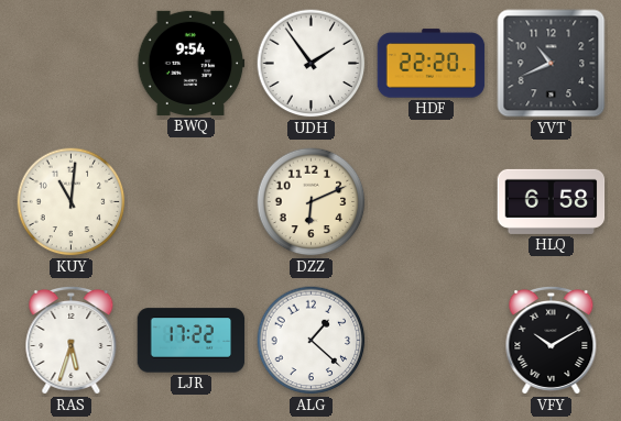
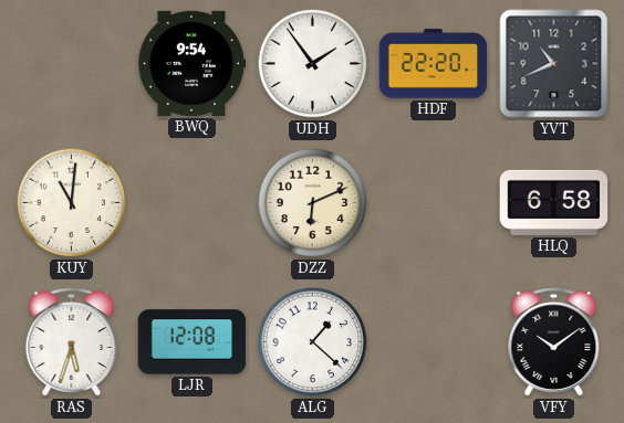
LJR: 17:22 -> 12:08
VFY: 10:10 -> 10:09
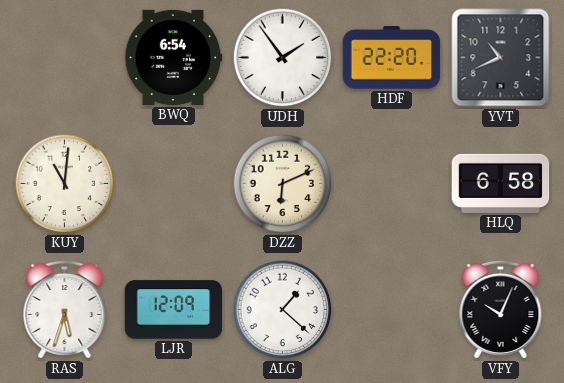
BWQ: 9:54 -> 6:54
LJR: 12:08 -> 12:09
VFY: 10:09 -> 10:04
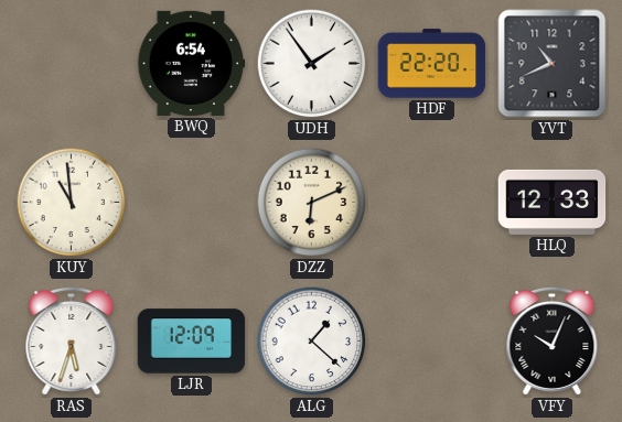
KUY: 11:01 -> 10:59
HLQ: 6:58 -> 12:33
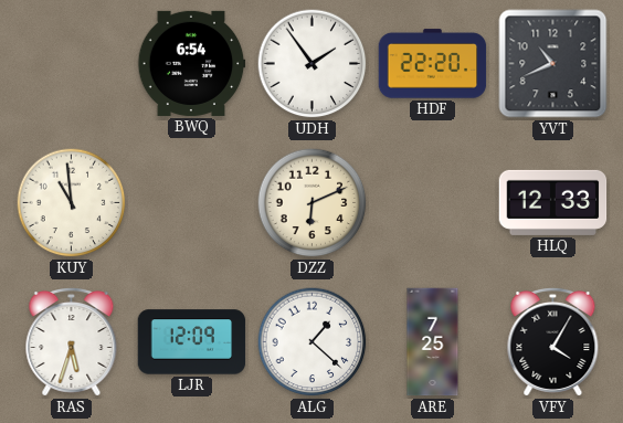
ARE: none -> 7:25
VFY: 10:04 -> 4:05
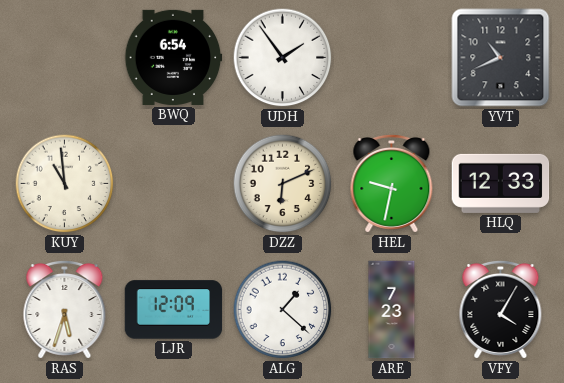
HDF: 22:20 -> none
HEL: none -> 9:32
ARE: 7:25 -> 7:23
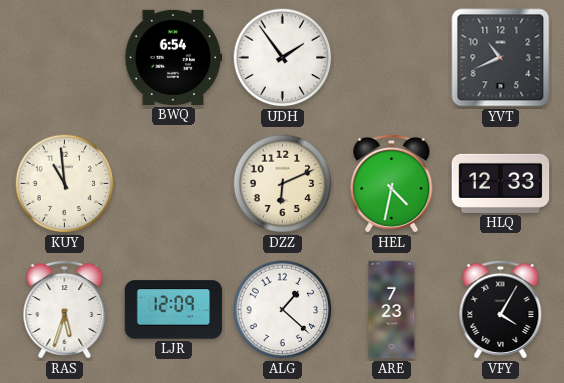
HEL: 9:32 -> 4:32
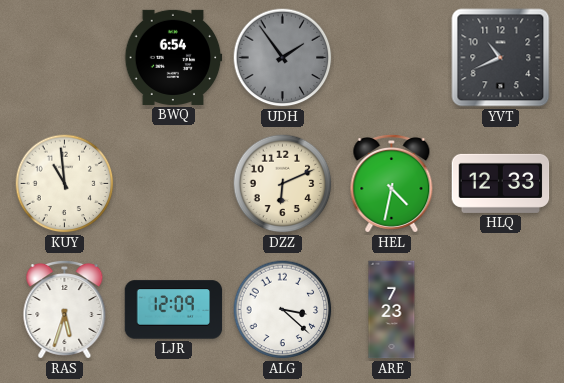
UDH dial: white -> grey
ALG: 1:22 -> 3:22
VFY: 4:05 -> none
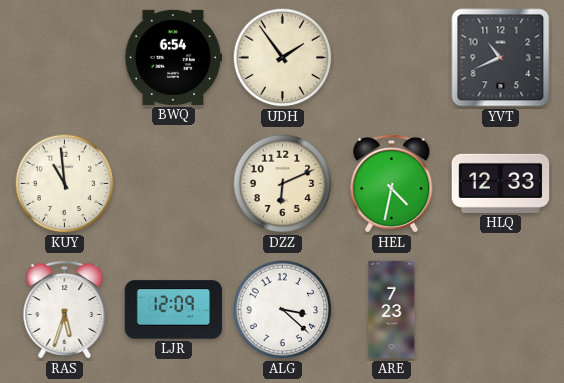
UDH dial: grey -> cream
